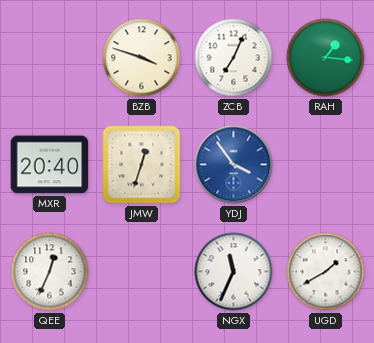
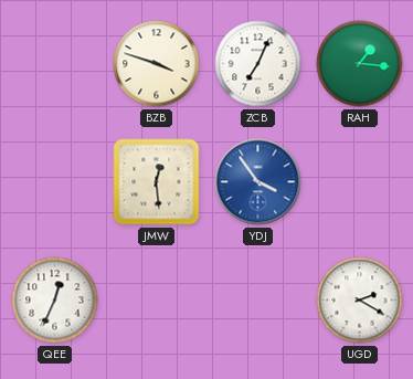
MXR: 20:40 -> none
JMW: 12:33 -> 12:29
NGX: 11:34 -> none
UGD: 1:40 -> 2:20
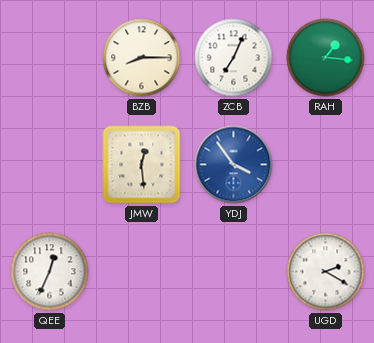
BZB: 3:48 -> 8:15
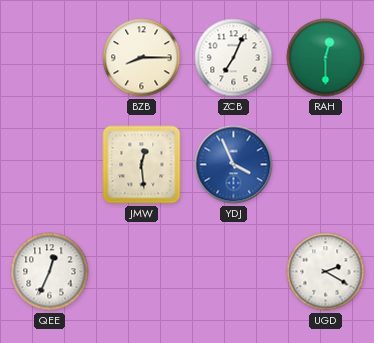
RAH: 1:16 -> 12:30
YDJ: 3:54 -> 3:56
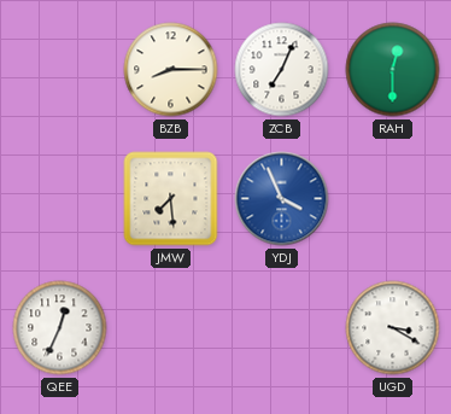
JMW: 12:29 -> 7:29
UGD: 2:20 -> 3:20
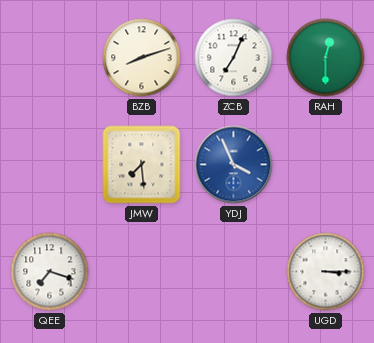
BZB: 8:15 -> 8:12
QEE: 12:34 -> 7:18
UGD: 3:20 -> 3:15
